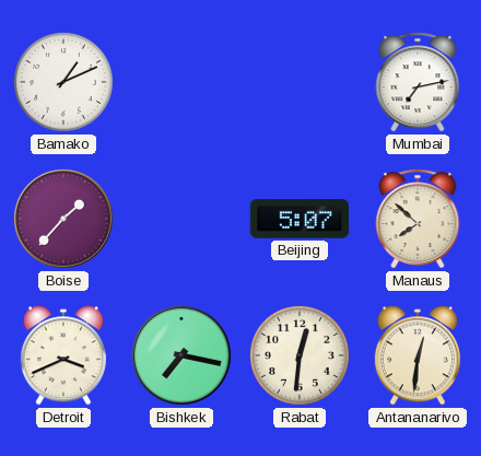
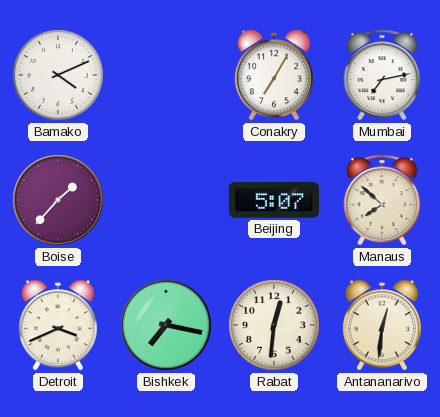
Bamako: 1:11 -> 4:11
Conakry: none -> 7:05
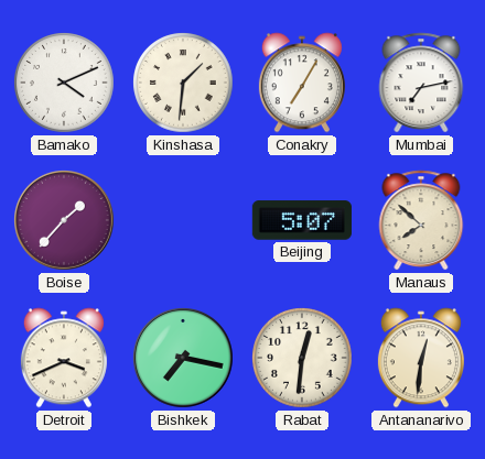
Kinshasa: none -> 1:31
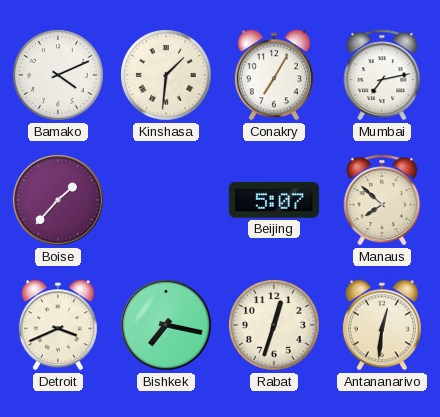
Rabat: 12:31 -> 12:33
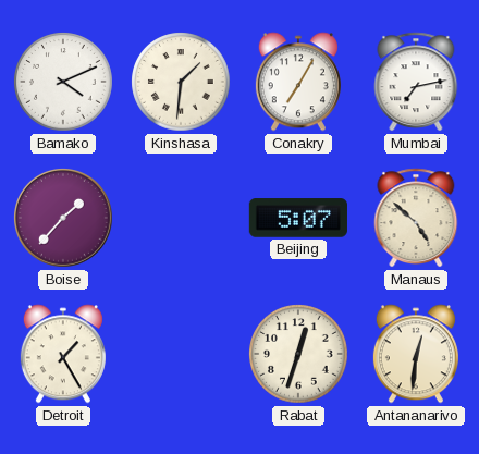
Manaus: 7:52 -> 4:52
Detroit: 3:41 -> 1:25
Bishkek: 7:17 -> none
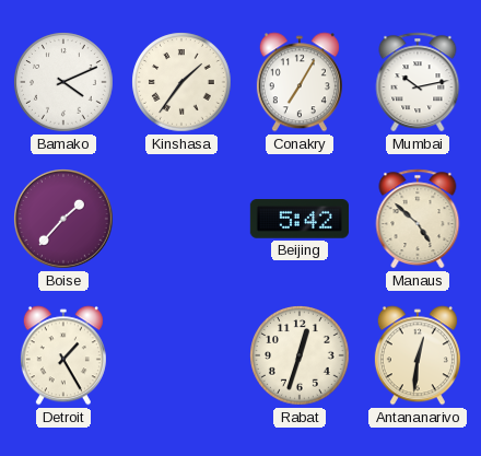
Kinshasa: 1:31 -> 1:36
Mumbai: 7:13 -> 10:13
Beijing: 5:07 -> 5:42
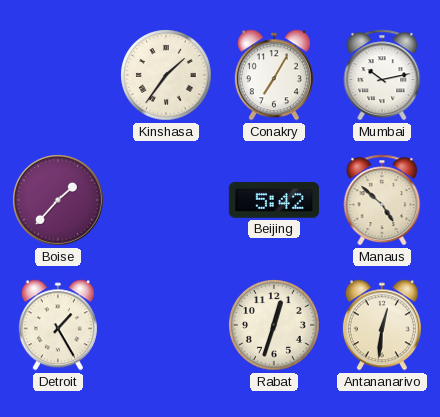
Bamako: 4:11 -> none
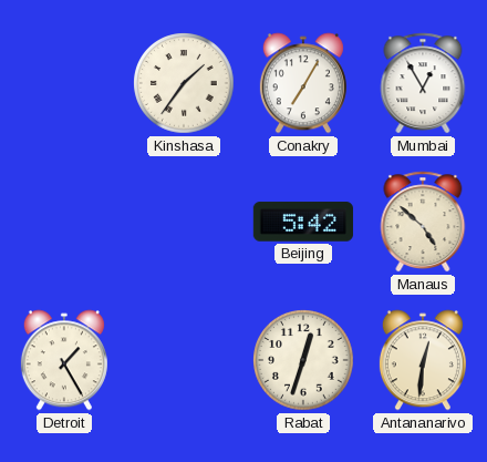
Mumbai: 10:13 -> 12:55
Boise: 1:37 -> none
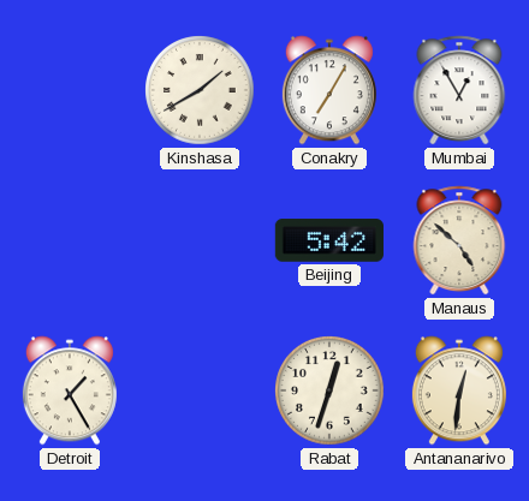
Kinshasa: 1:36 -> 1:40
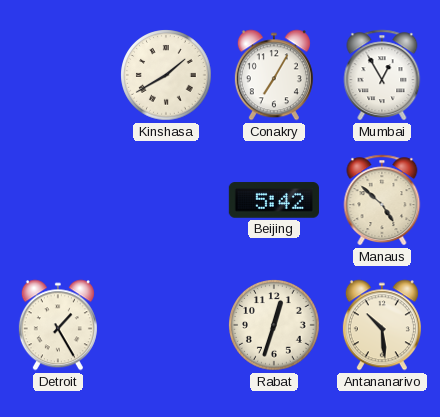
Antananarivo: 12:31 -> 10:29
